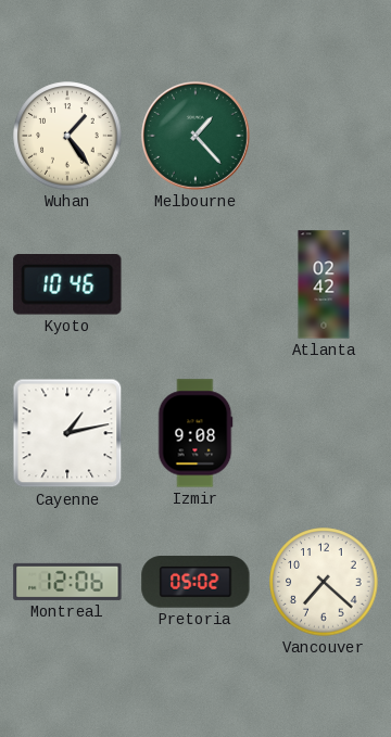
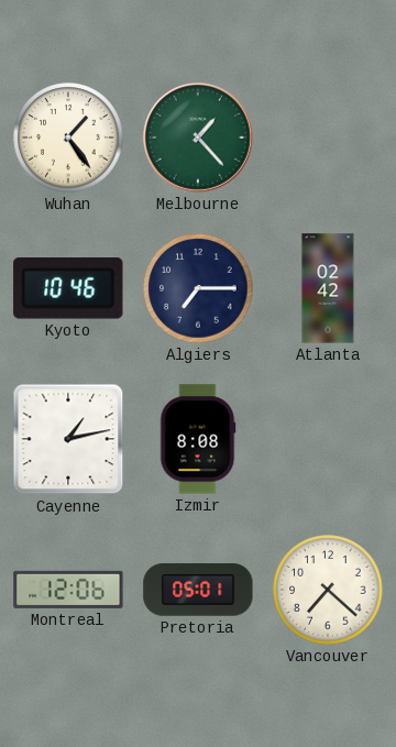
Algiers: none -> 7:15
Izmir: 9:08 -> 8:08
Pretoria: 05:02 -> 05:01
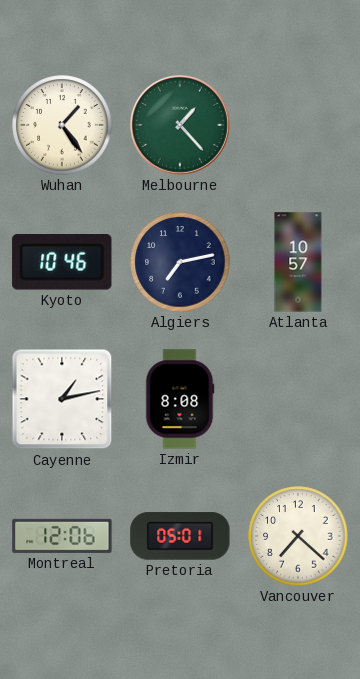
Algiers: 7:15 -> 7:13
Atlanta: 02:42 -> 10:57
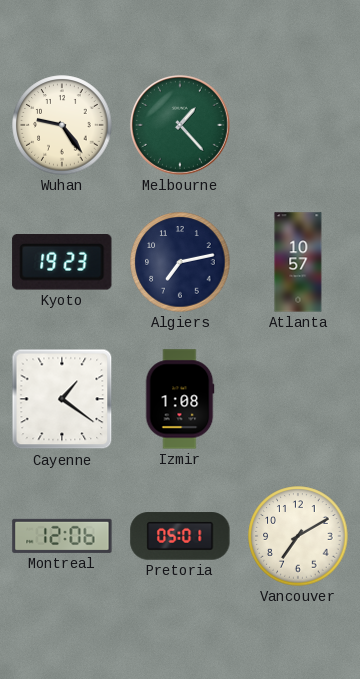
Wuhan: 1:24 -> 9:24
Kyoto: 10:46 -> 19:23
Cayenne: 1:13 -> 1:21
Izmir: 8:08 -> 1:08
Vancouver: 7:22 -> 7:10
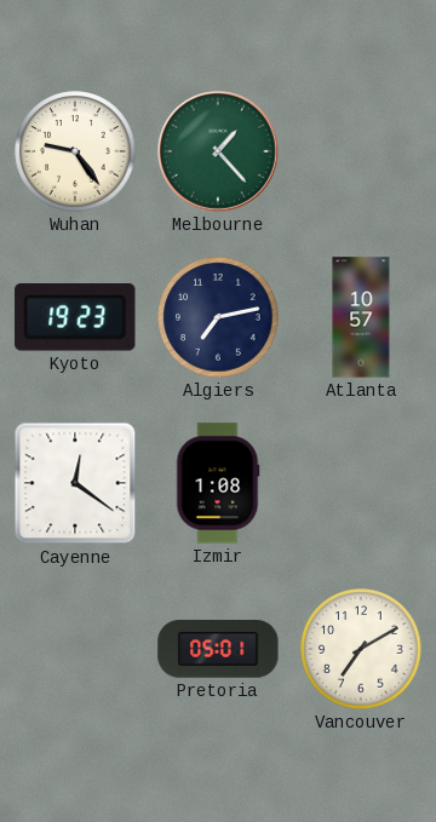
Cayenne: 1:21 -> 12:21
Montreal: 12:06 -> none
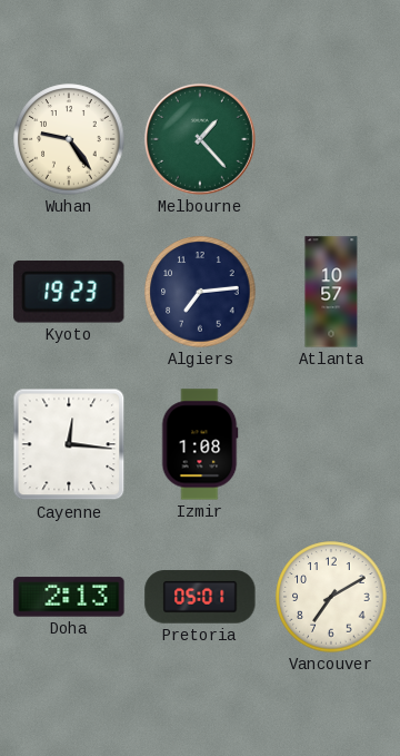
Algiers: 7:13 -> 7:14
Cayenne: 12:21 -> 12:16
Doha: none -> 2:13
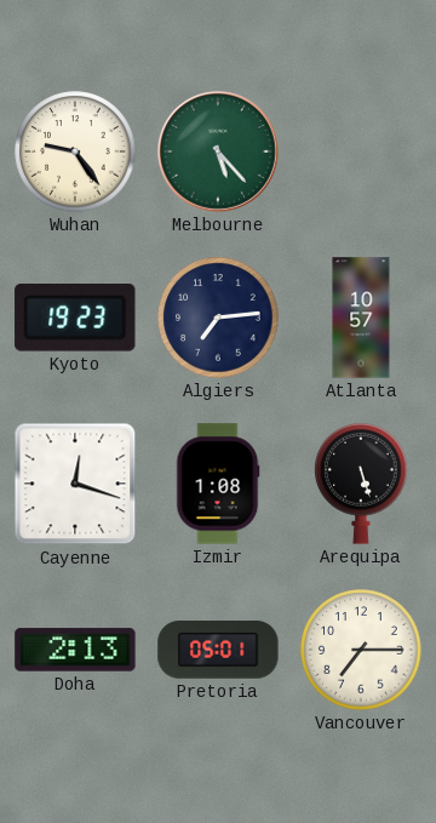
Melbourne: 1:23 -> 5:23
Cayenne: 12:16 -> 12:18
Arequipa: none -> 5:27
Vancouver: 7:10 -> 7:15
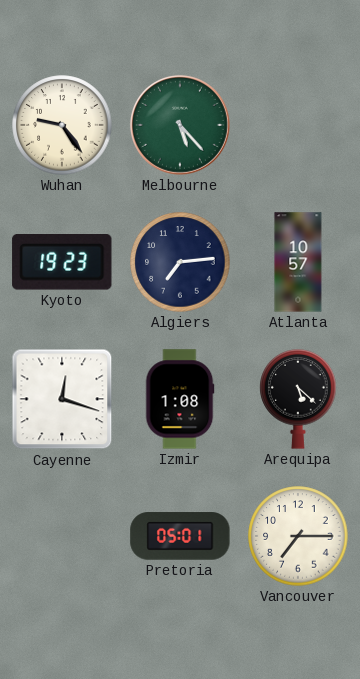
Arequipa: 5:27 -> 5:22
Doha: 2:13 -> none
